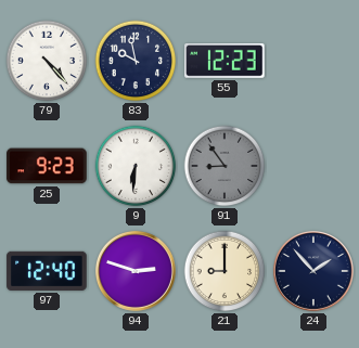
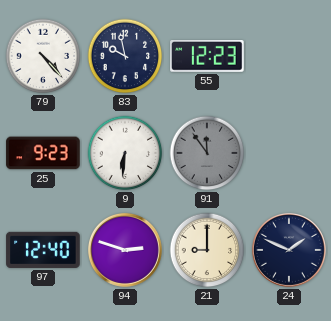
91: 8:54 -> 11:54
24: 1:53 -> 1:49
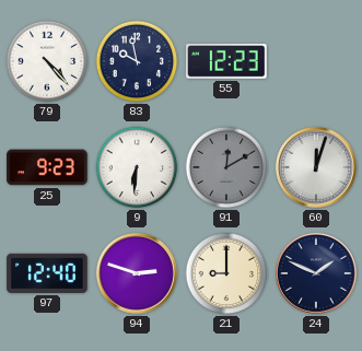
91: 11:54 -> 12:10
60: none -> 12:03
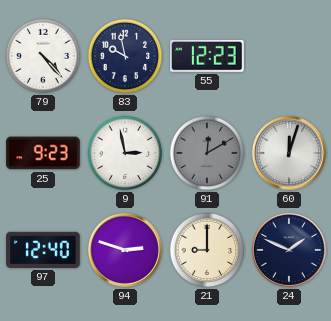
9: 6:31 -> 2:58
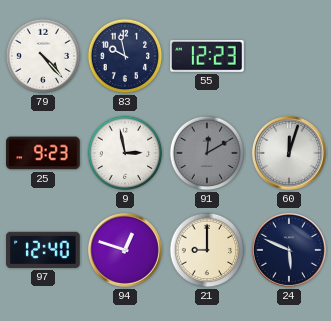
94: 2:48 -> 12:48
24: 1:49 -> 5:49
